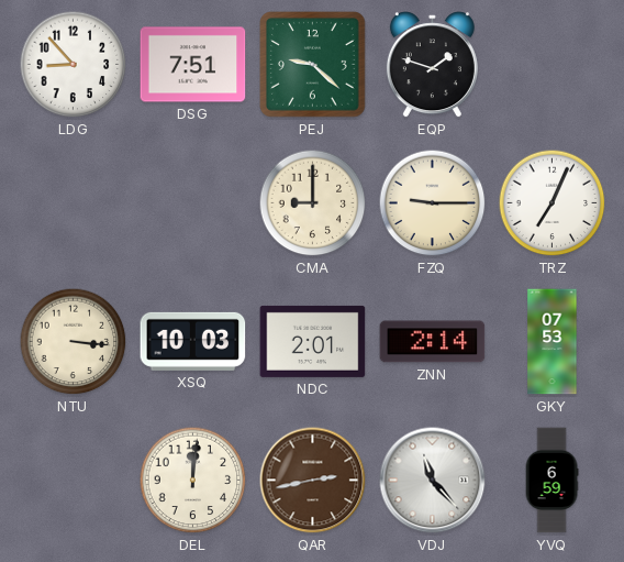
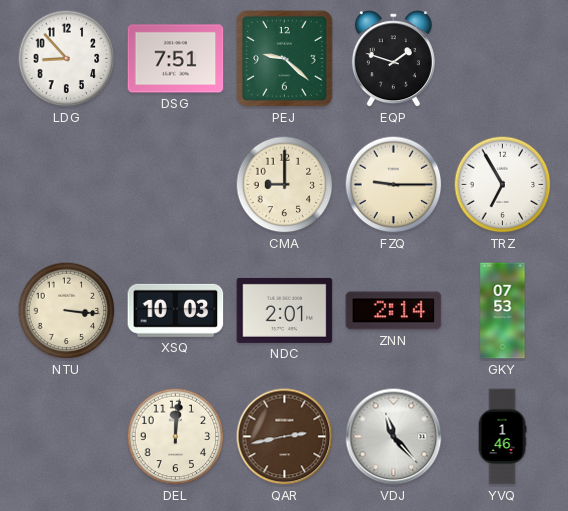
TRZ: 7:04 -> 6:55
YVQ: 6:59 -> 1:46
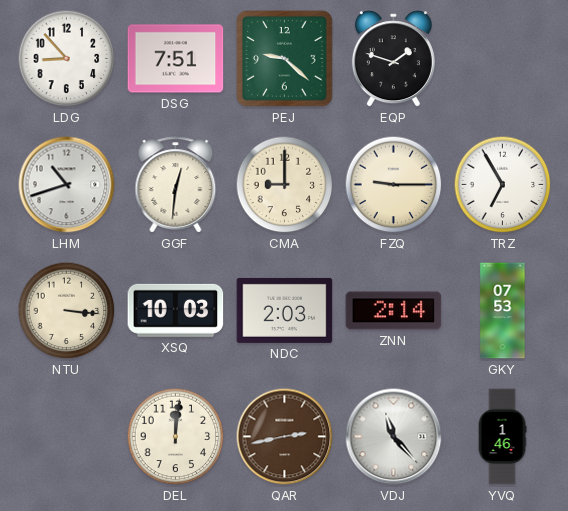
LHM: none -> 10:42
GGF: none -> 12:31
NDC: 2:01 -> 2:03
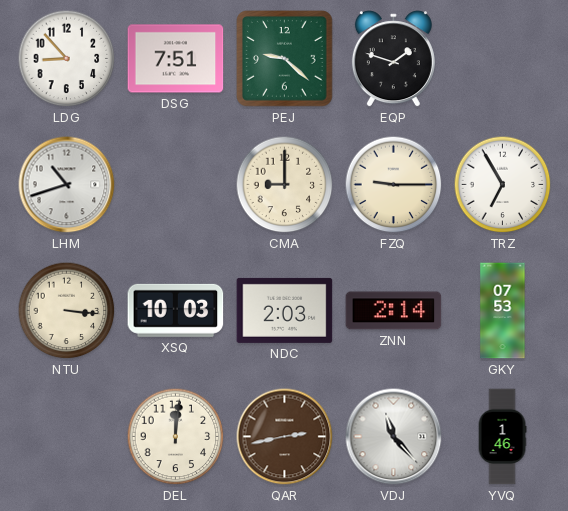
GGF: 12:31 -> none
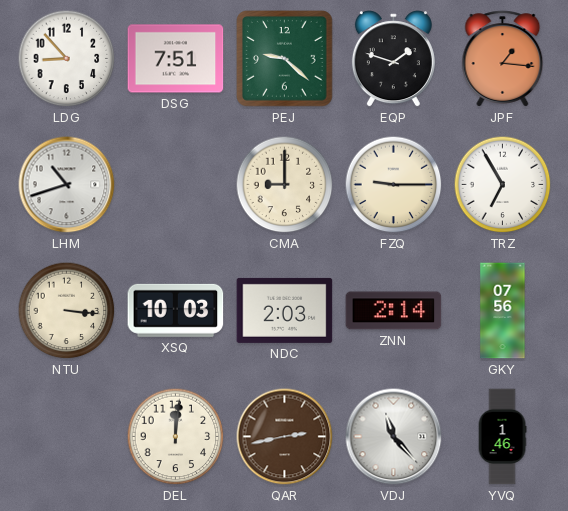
JPF: none -> 1:16
GKY: 07:53 -> 07:56
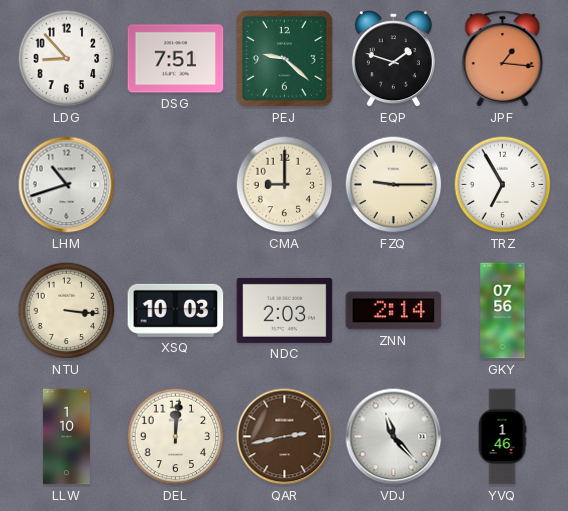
LLW: none -> 1:10
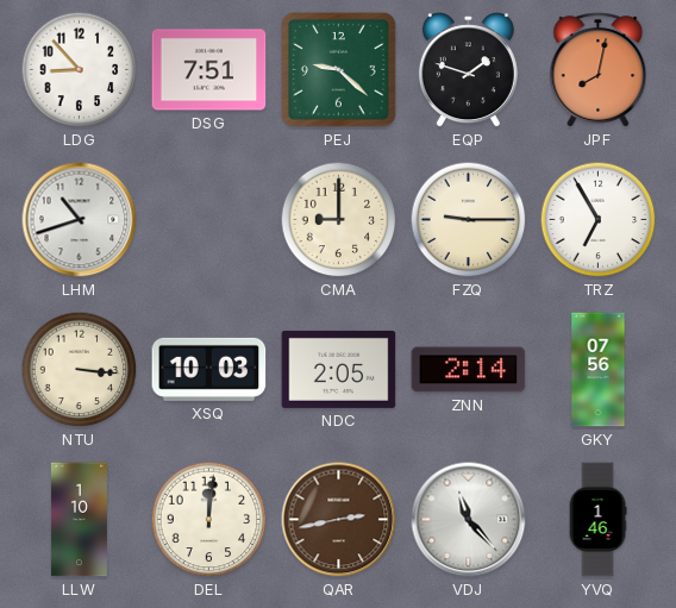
JPF: 1:16 -> 8:02
NDC: 2:03 -> 2:05
